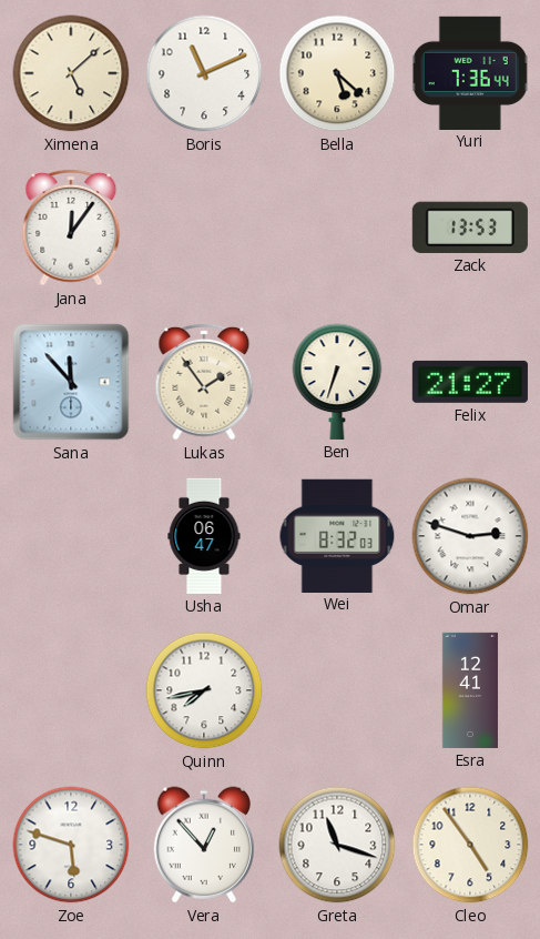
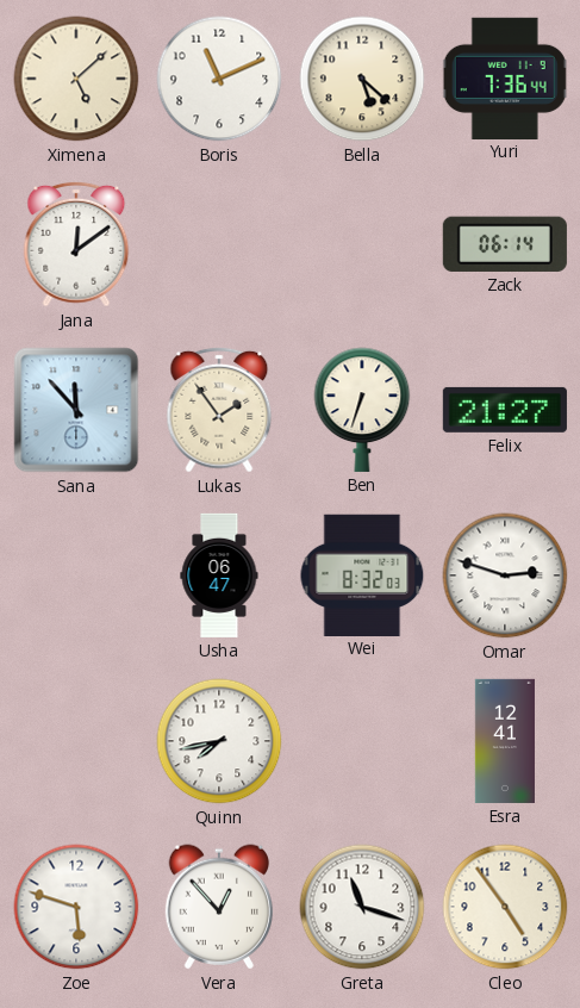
Jana: 12:06 -> 12:09
Zack: 13:53 -> 06:14
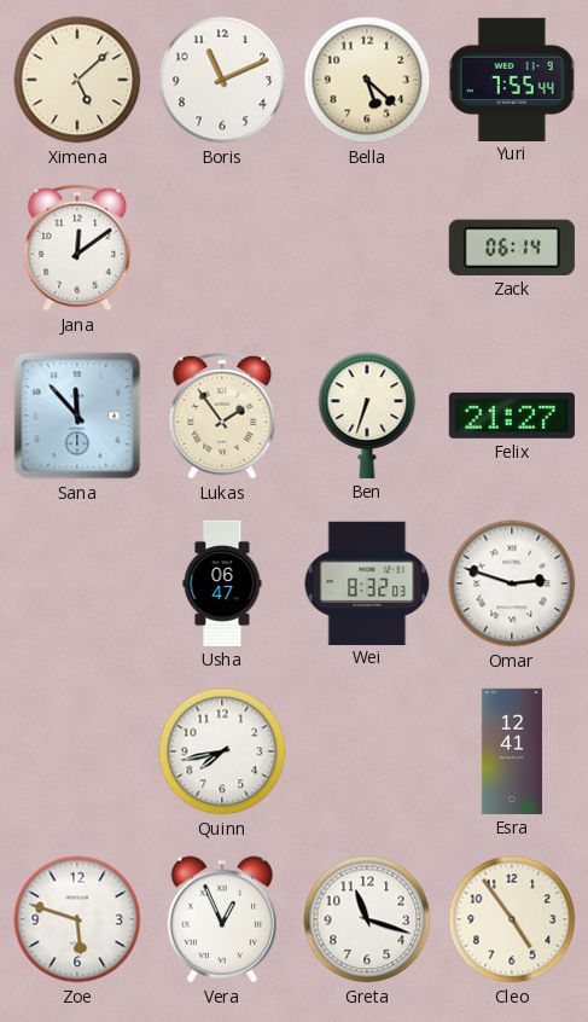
Yuri: 7:36 -> 7:55
Vera: 12:53 -> 12:56
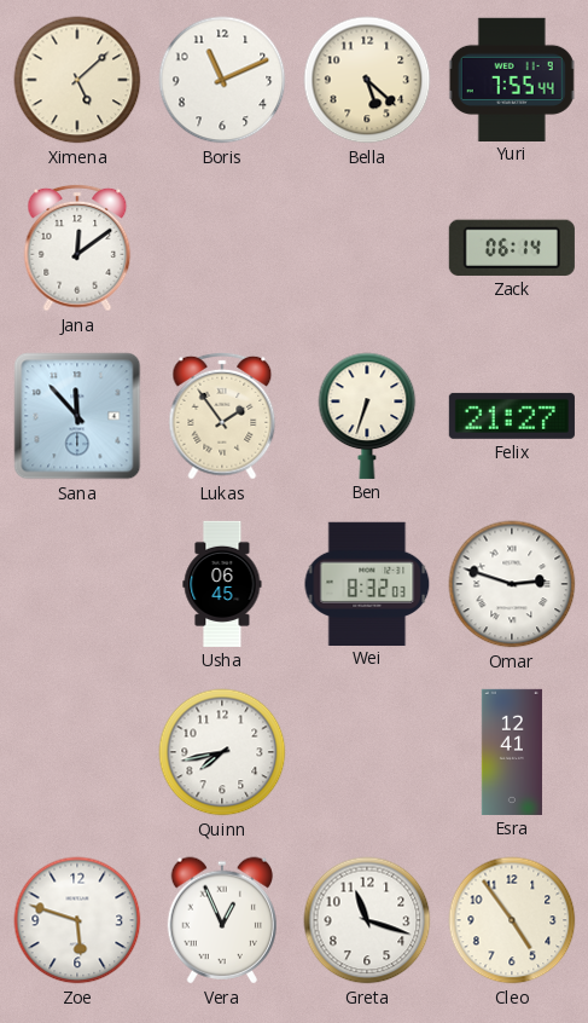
Usha: 06:47 -> 06:45
